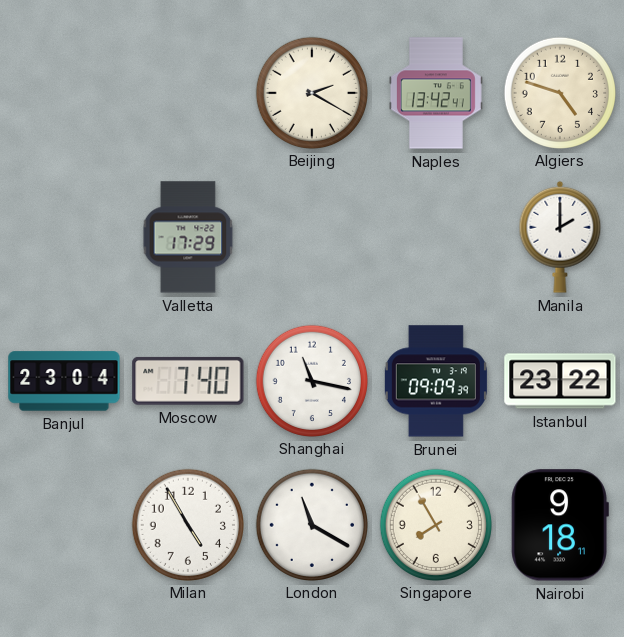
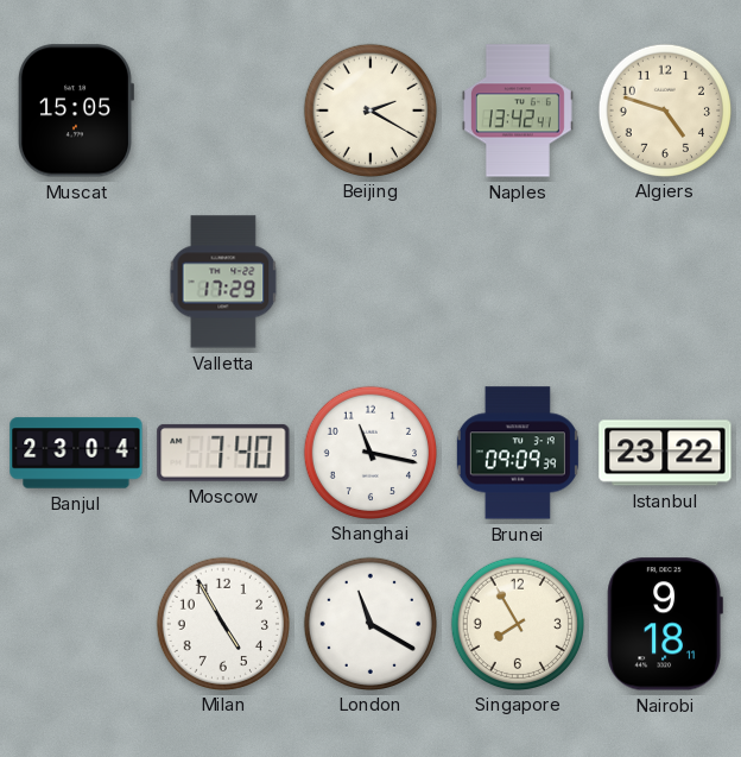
Muscat: none -> 15:05
Manila: 2:00 -> none
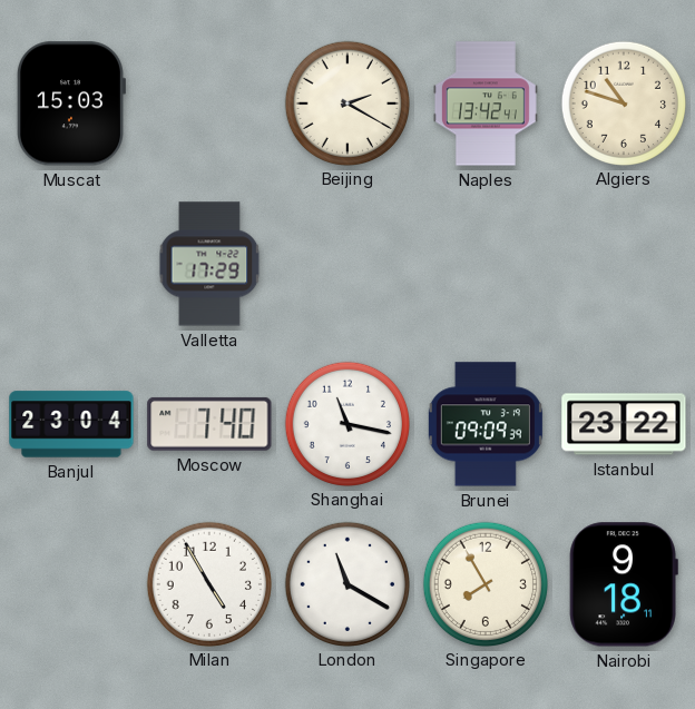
Muscat: 15:05 -> 15:03
Algiers: 4:48 -> 10:48
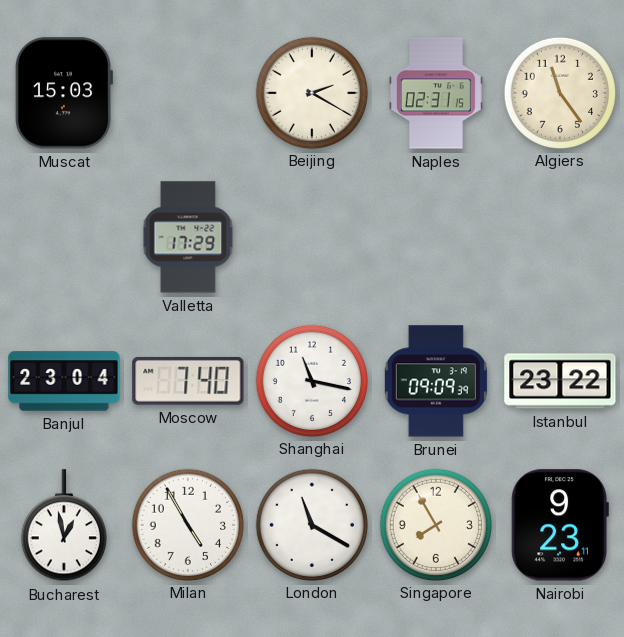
Naples: 13:42 -> 02:31
Algiers: 10:48 -> 11:24
Bucharest: none -> 12:58
Nairobi: 9:18 -> 9:23
